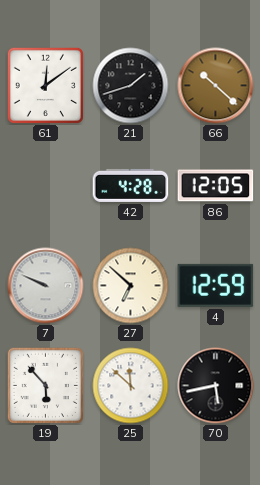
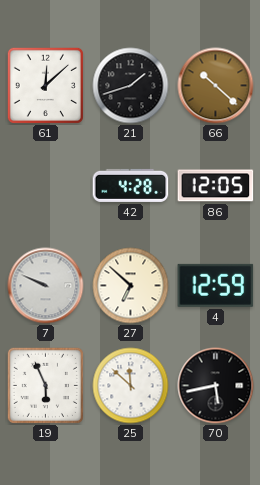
61: 12:09 -> 12:08
19: 5:53 -> 5:56
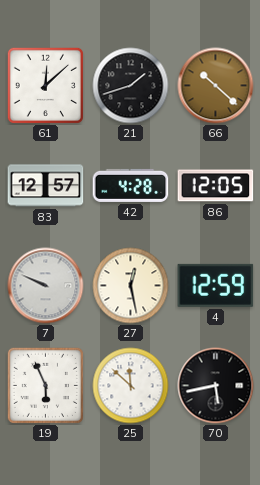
83: none -> 12:57
27: 6:52 -> 12:28
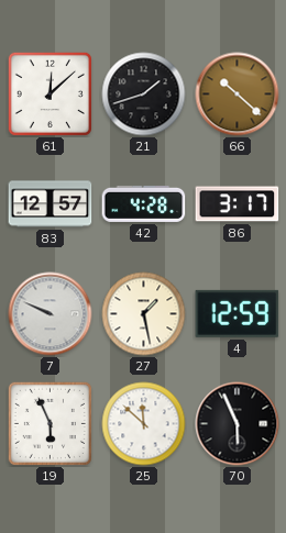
86: 12:05 -> 3:17
27: 12:28 -> 1:28
70: 5:43 -> 5:56
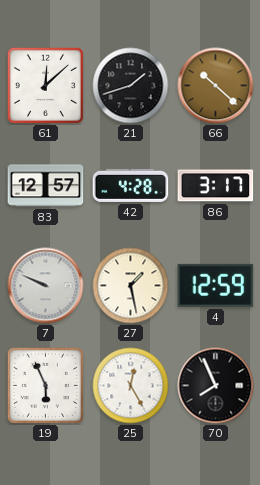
25: 11:52 -> 12:25
70: 5:56 -> 7:56
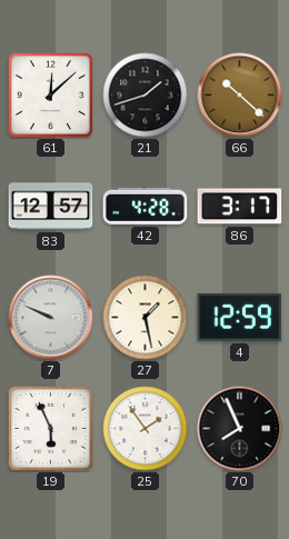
25: 12:25 -> 1:54
